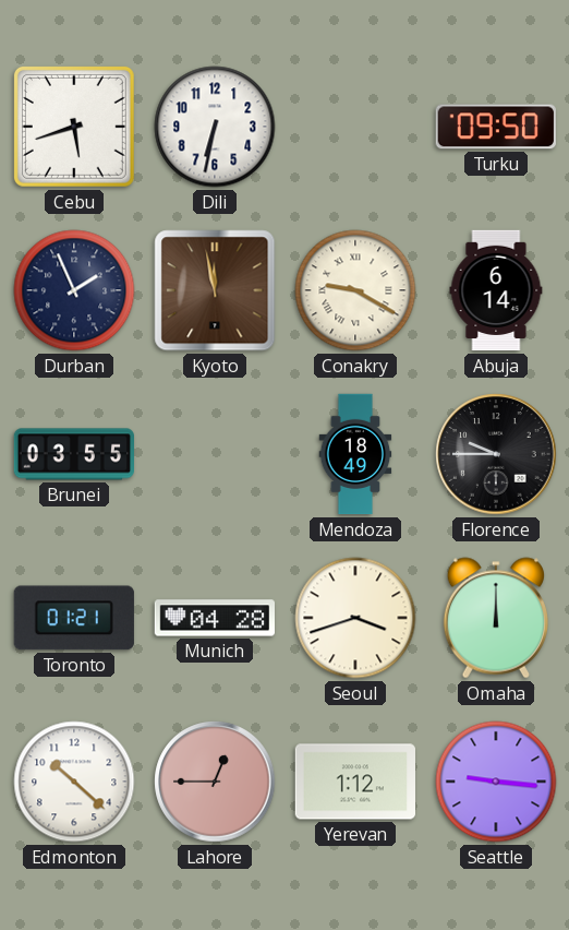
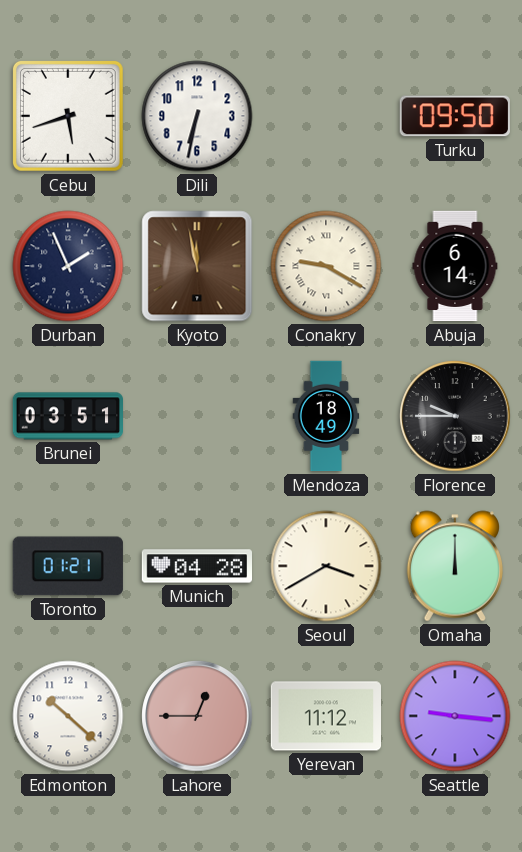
Brunei: 03:55 -> 03:51
Seoul: 3:42 -> 3:40
Yerevan: 1:12 -> 11:12
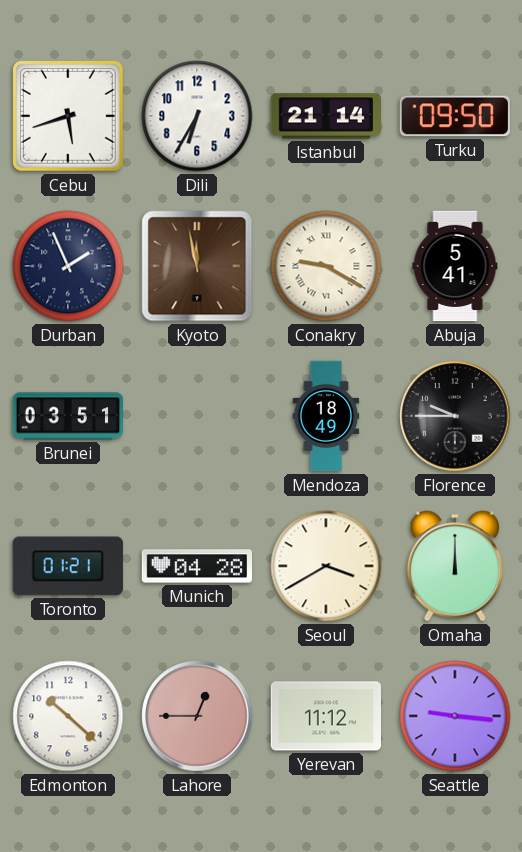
Dili: 6:32 -> 6:35
Istanbul: none -> 21:14
Abuja: 6:14 -> 5:41
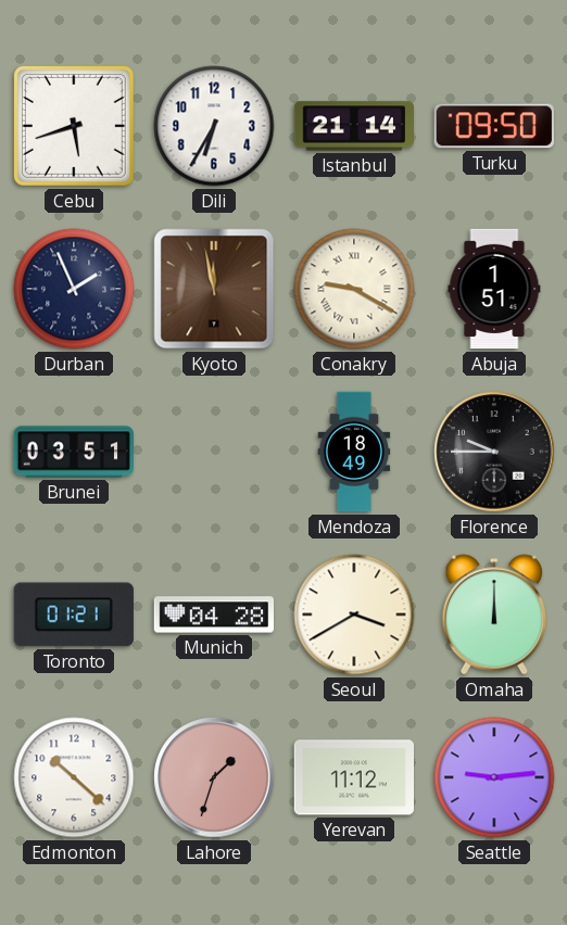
Abuja: 5:41 -> 1:51
Lahore: 12:45 -> 1:33
Seattle: 9:16 -> 9:14
